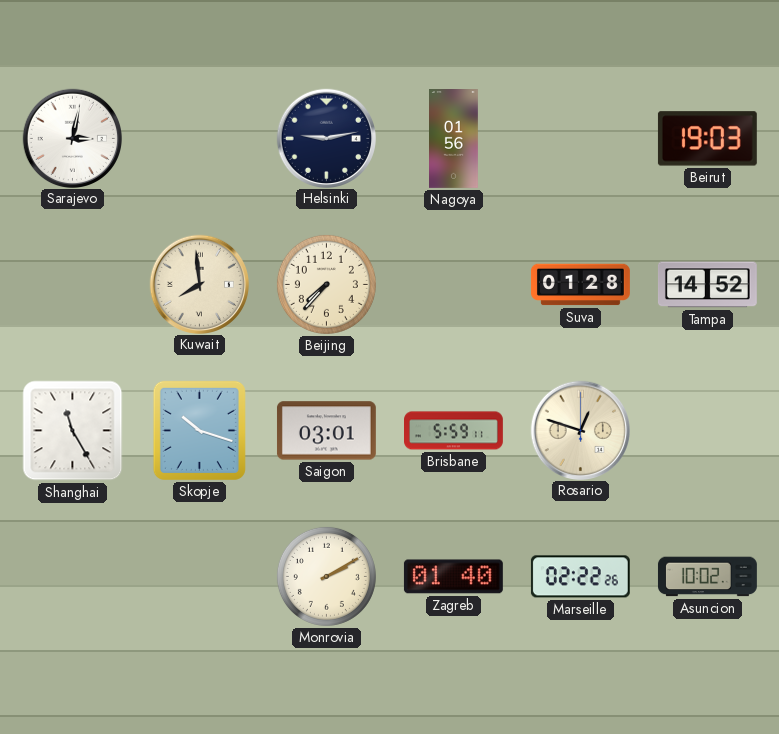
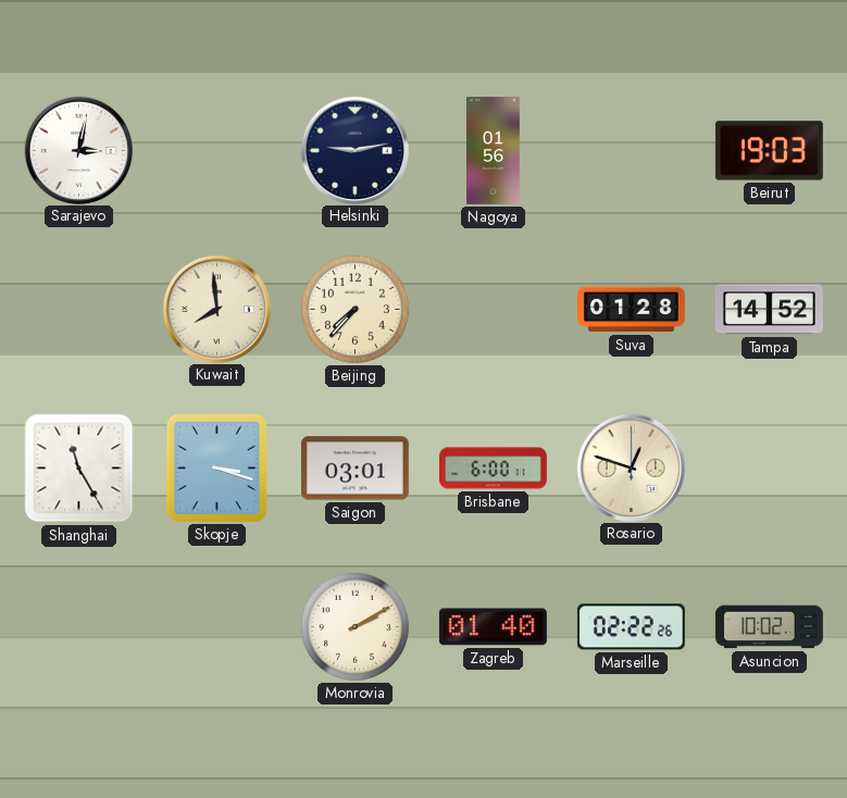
Skopje: 10:18 -> 3:18
Brisbane: 5:59 -> 6:00
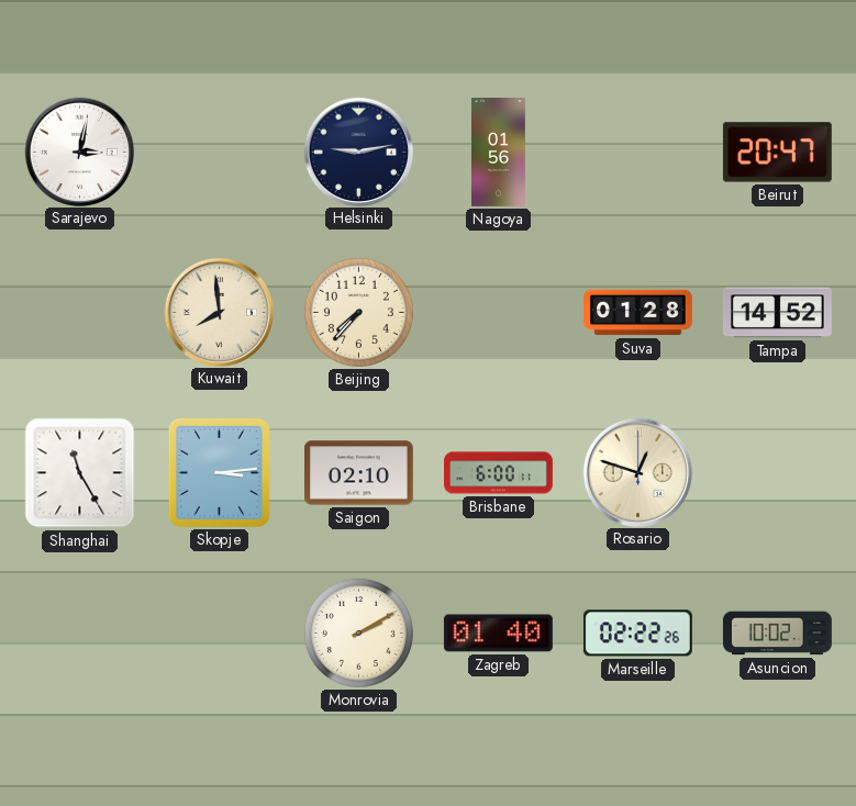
Beirut: 19:03 -> 20:47
Skopje: 3:18 -> 3:14
Saigon: 03:01 -> 02:10
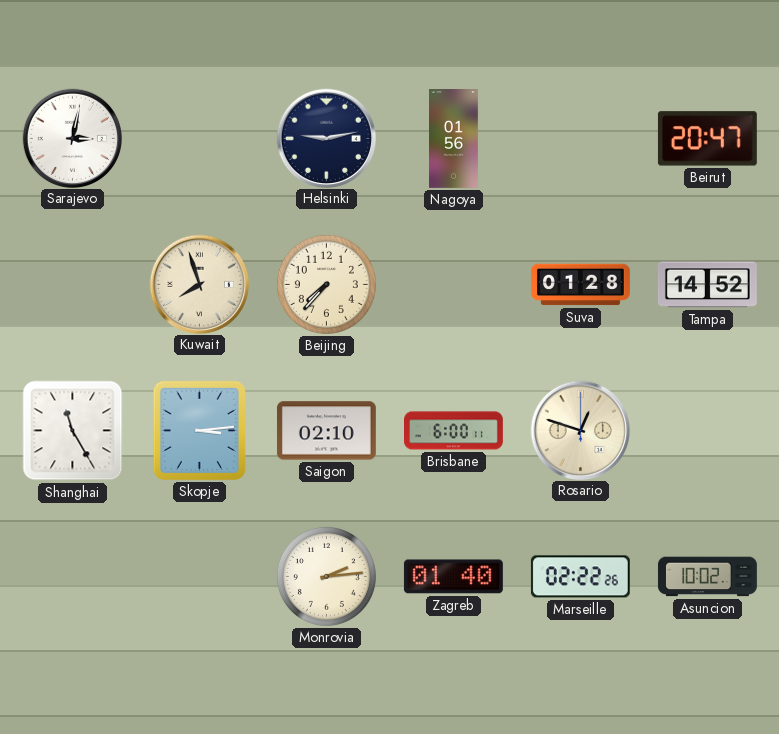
Kuwait: 7:59 -> 7:57
Monrovia: 2:10 -> 2:14
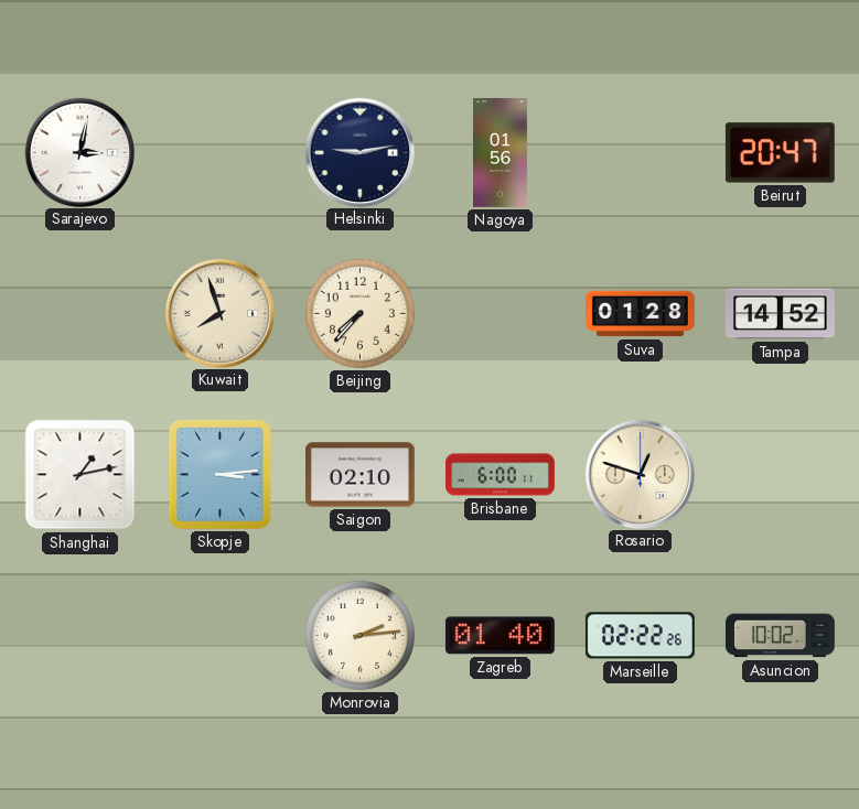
Shanghai: 11:25 -> 1:13
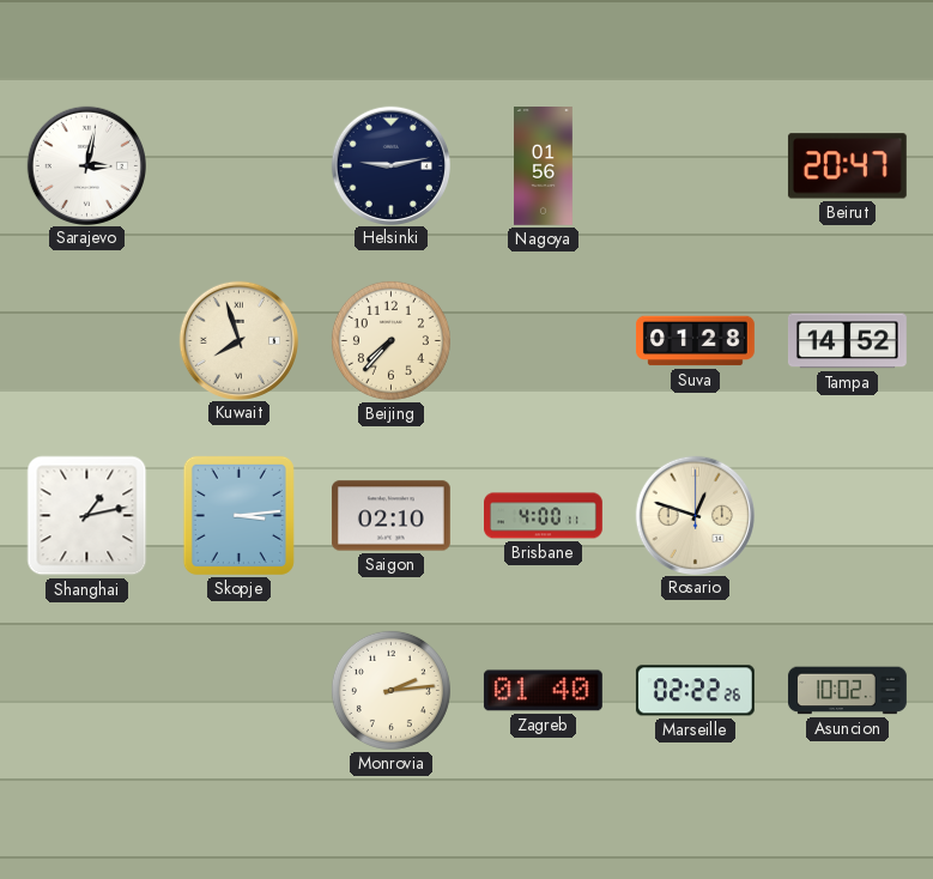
Brisbane: 6:00 -> 4:00
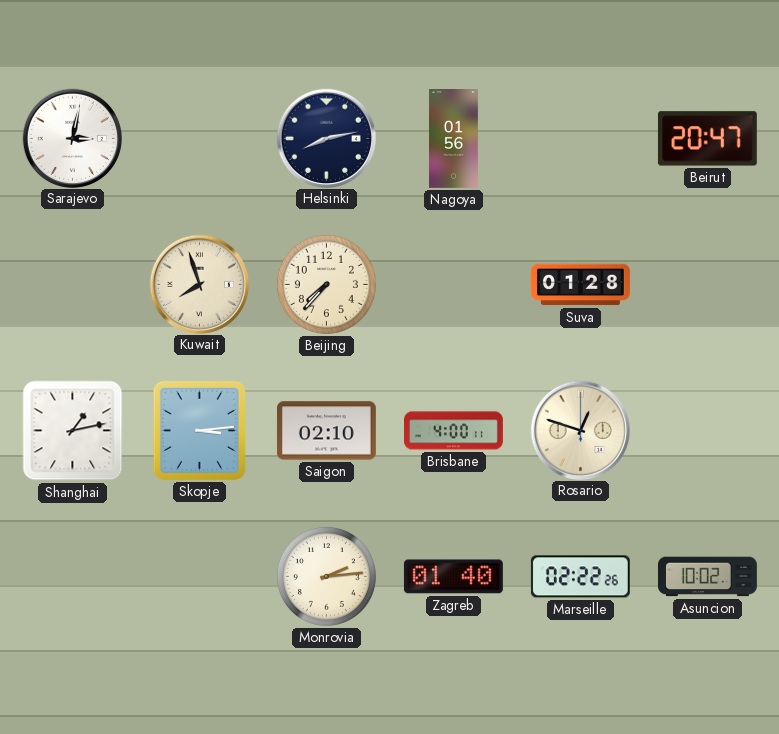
Helsinki: 9:13 -> 8:13
Tampa: 14:52 -> none
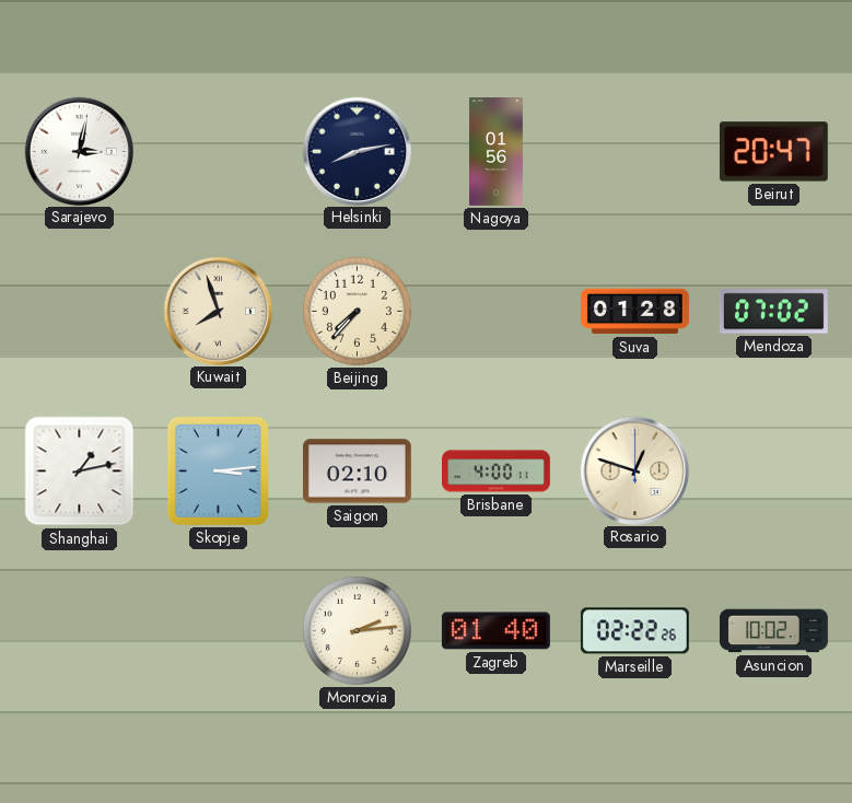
Mendoza: none -> 07:02
